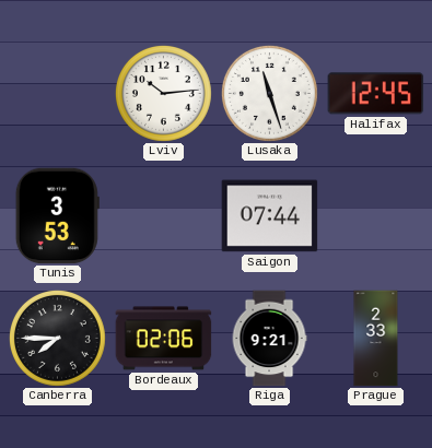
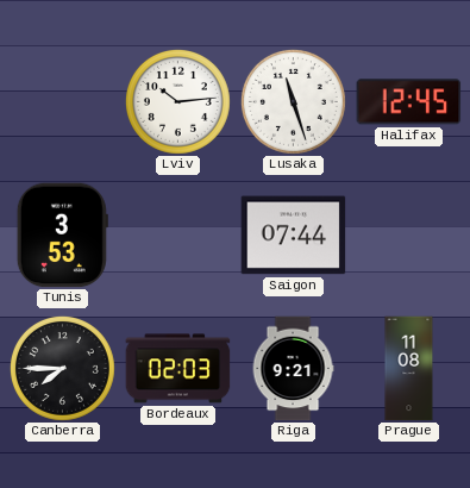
Bordeaux: 02:06 -> 02:03
Prague: 2:33 -> 11:08
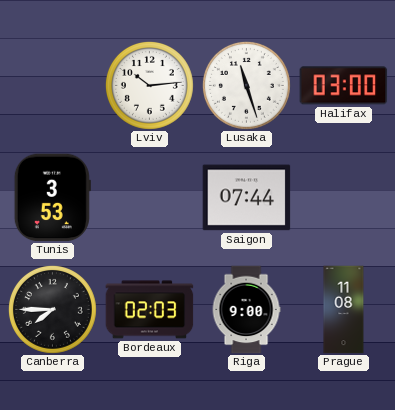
Halifax: 12:45 -> 03:00
Riga: 9:21 -> 9:00
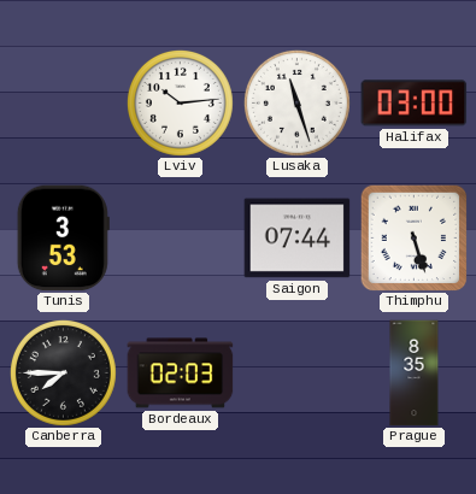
Thimphu: none -> 5:27
Riga: 9:00 -> none
Prague: 11:08 -> 8:35
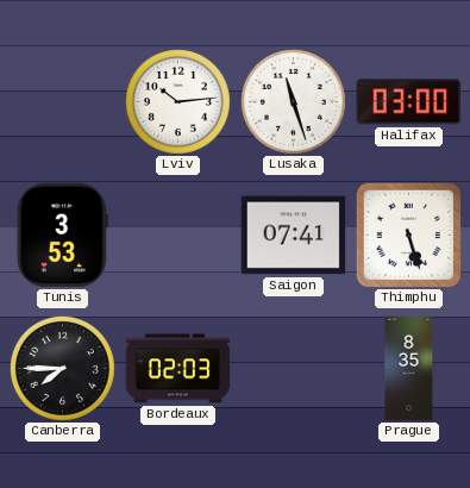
Saigon: 07:44 -> 07:41
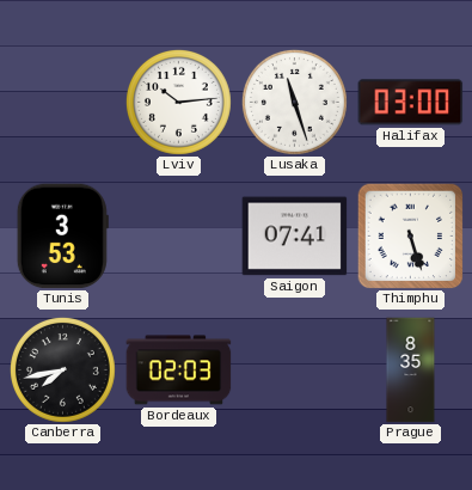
Canberra: 7:45 -> 7:43
